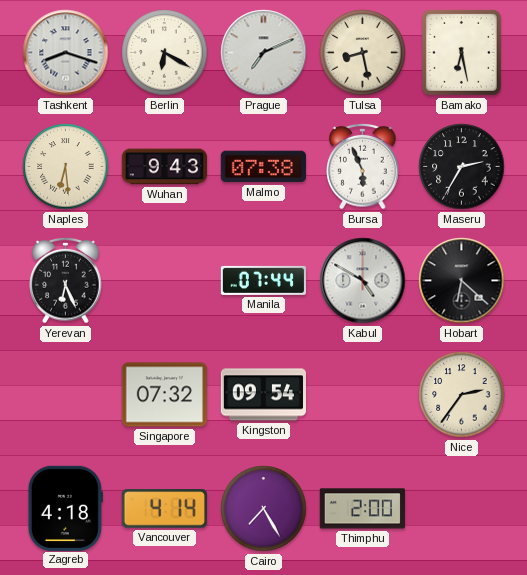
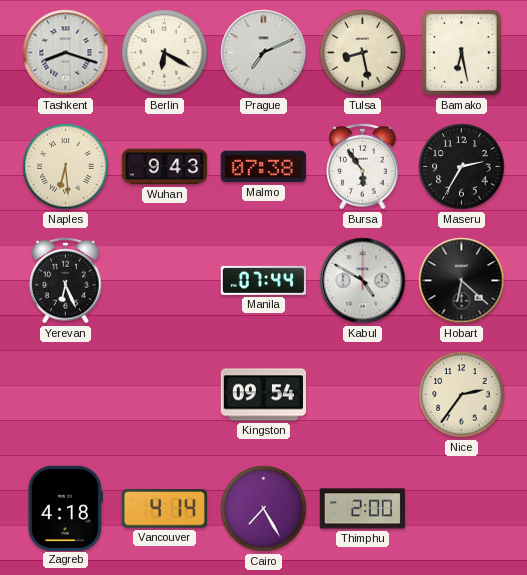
Bursa: 5:56 -> 5:54
Singapore: 07:32 -> none
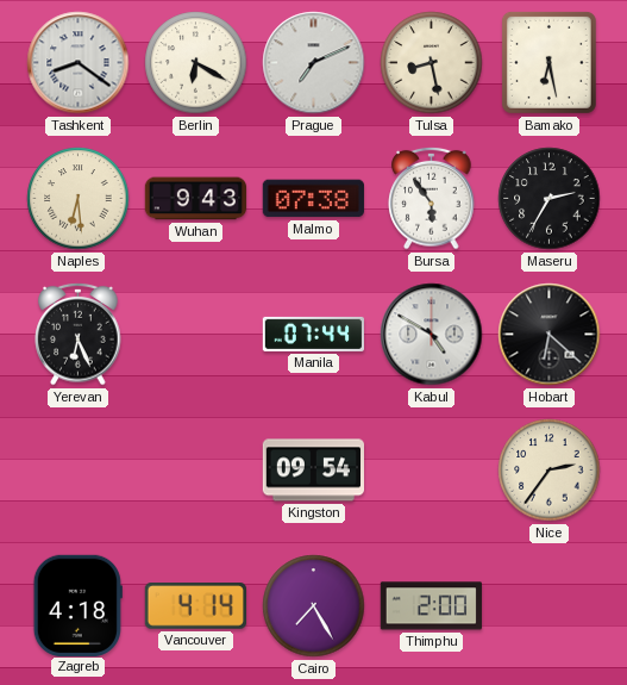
Tashkent: 8:18 -> 8:21
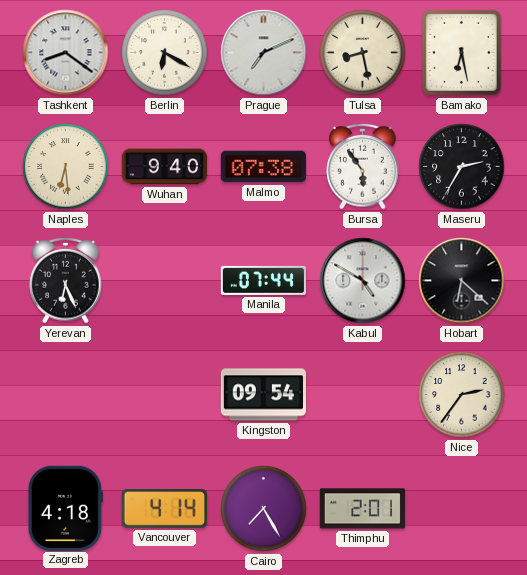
Wuhan: 9:43 -> 9:40
Thimphu: 2:00 -> 2:01
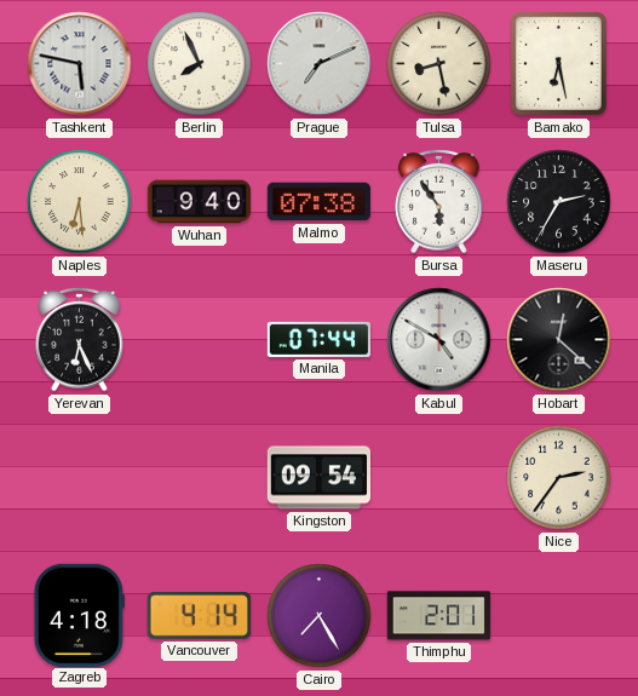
Tashkent: 8:21 -> 5:47
Berlin: 6:20 -> 7:56
Hobart: 6:22 -> 12:22
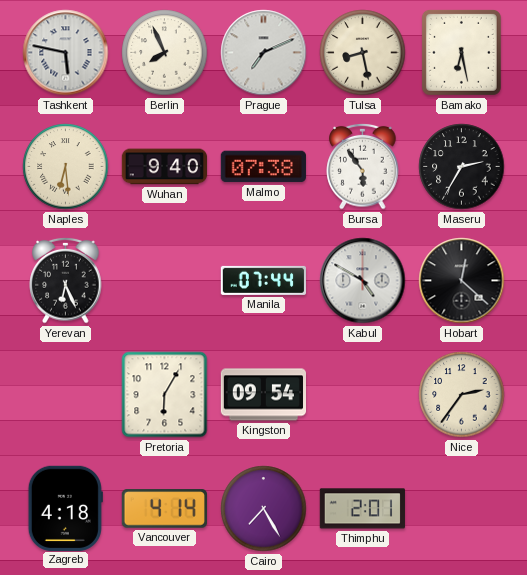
Pretoria: none -> 6:05
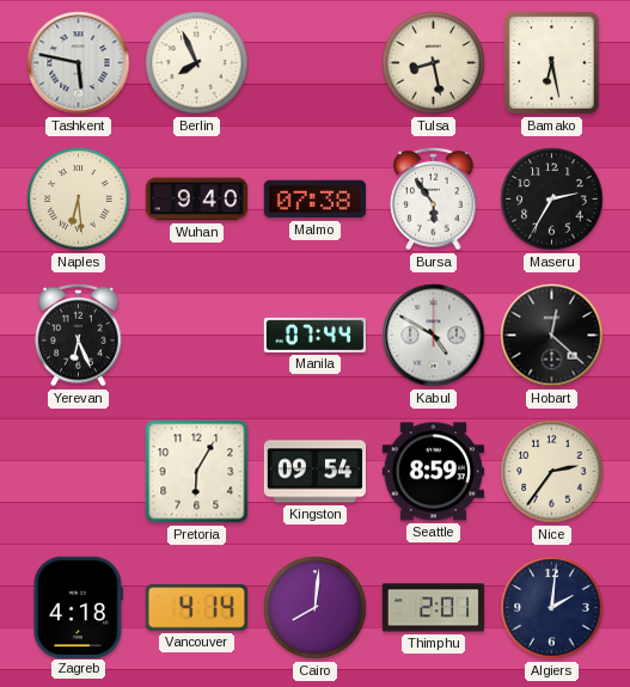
Prague: 7:11 -> none
Seattle: none -> 8:59
Cairo: 7:25 -> 8:01
Algiers: none -> 2:01
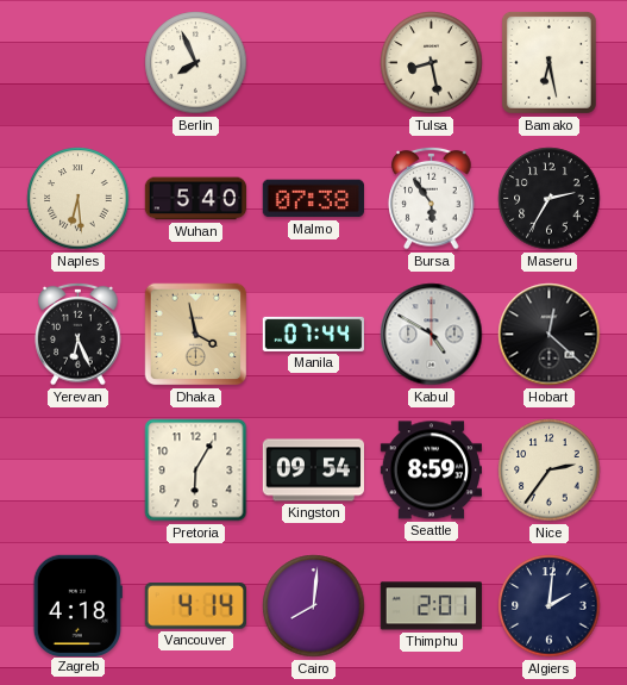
Tashkent: 5:47 -> none
Wuhan: 9:40 -> 5:40
Dhaka: none -> 3:58
